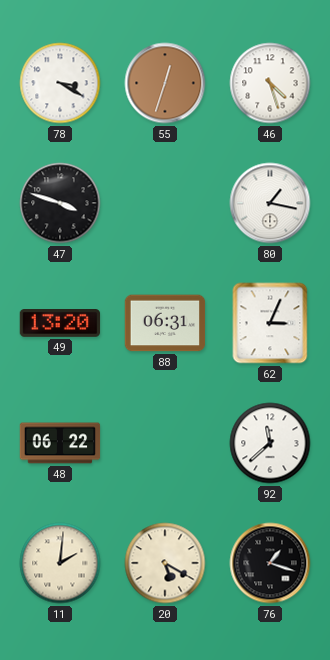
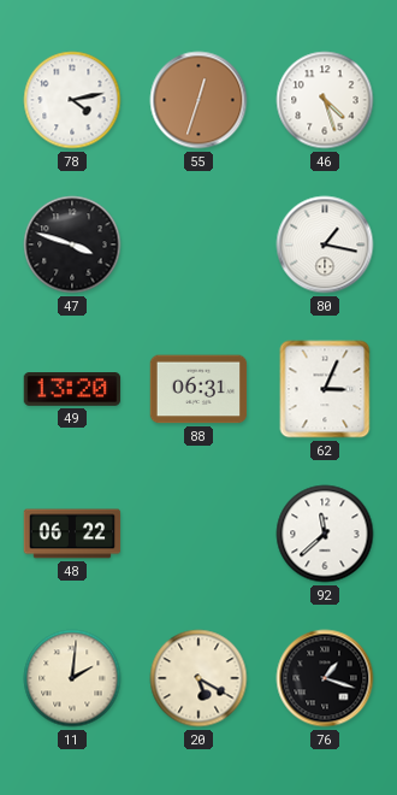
78: 3:20 -> 4:13
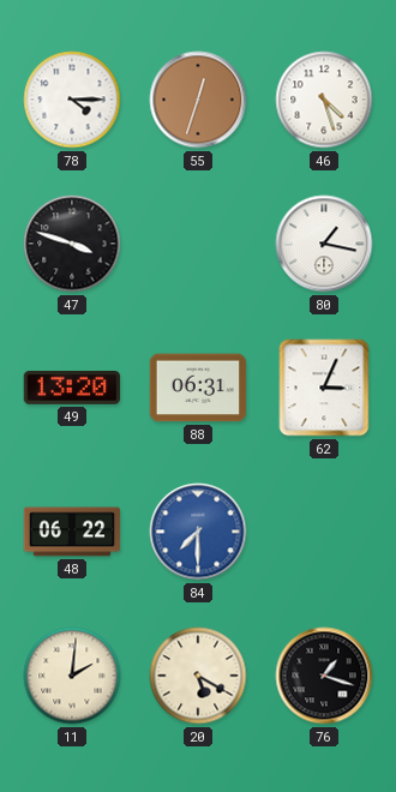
78: 4:13 -> 4:15
84: none -> 7:30
92: 11:38 -> none
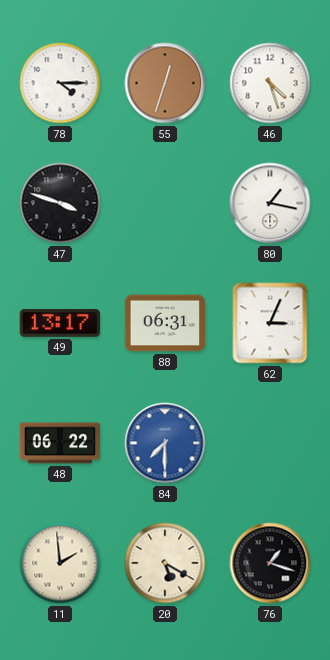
49: 13:20 -> 13:17
11: 2:01 -> 1:59
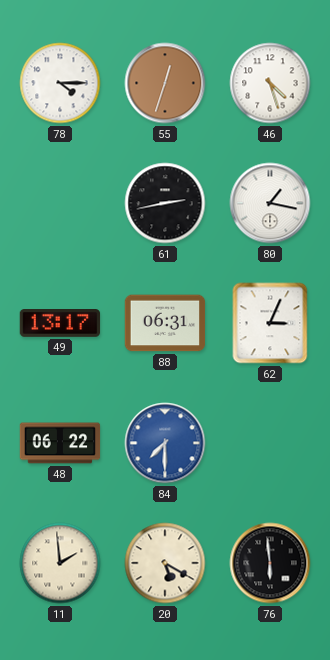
47: 3:48 -> none
61: none -> 2:43
76: 1:18 -> 5:59
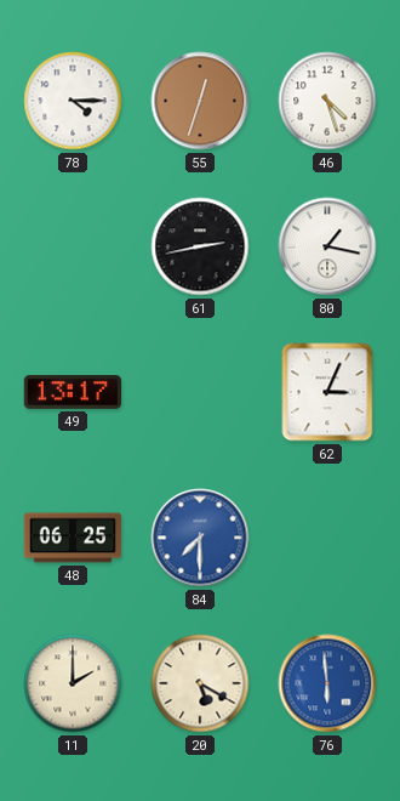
88: 06:31 -> none
48: 06:22 -> 06:25
11: 1:59 -> 2:00
76 dial: black -> blue
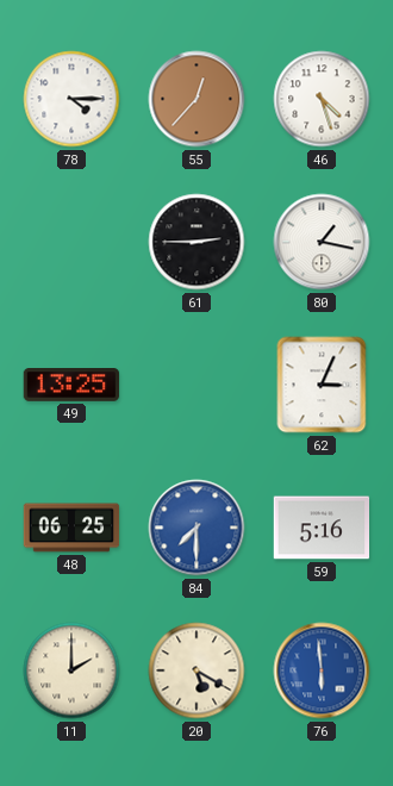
55: 12:33 -> 12:37
61: 2:43 -> 2:45
49: 13:17 -> 13:25
59: none -> 5:16
